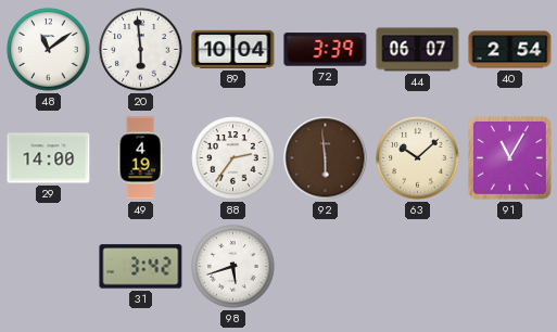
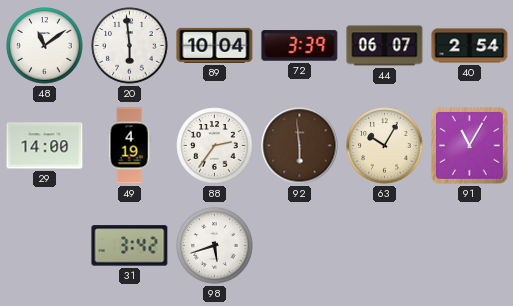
63: 10:08 -> 10:05
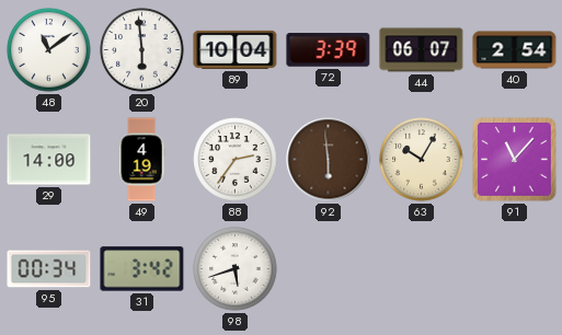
91: 11:05 -> 11:07
95: none -> 00:34
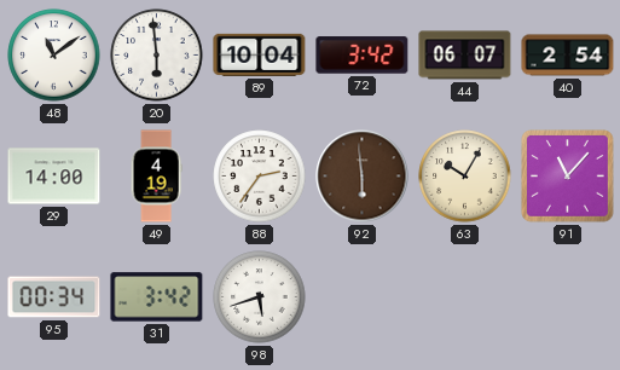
72: 3:39 -> 3:42
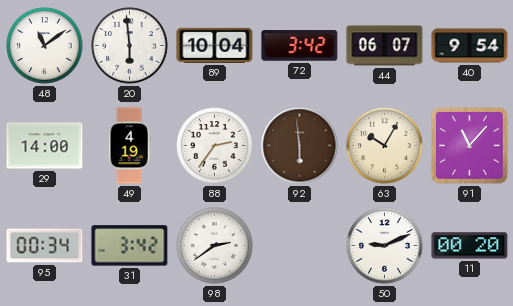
40: 2:54 -> 9:54
98: 5:42 -> 2:39
50: none -> 9:11
11: none -> 00:20
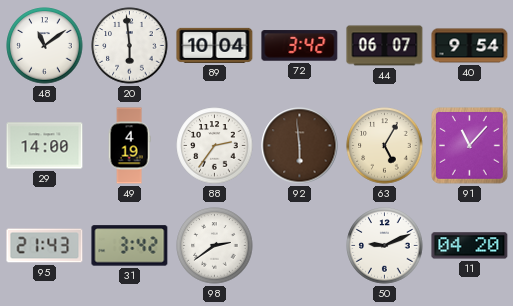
63: 10:05 -> 5:05
95: 00:34 -> 21:43
11: 00:20 -> 04:20
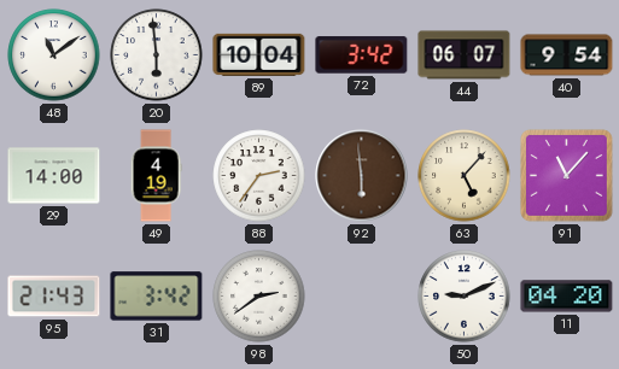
63: 5:05 -> 5:07
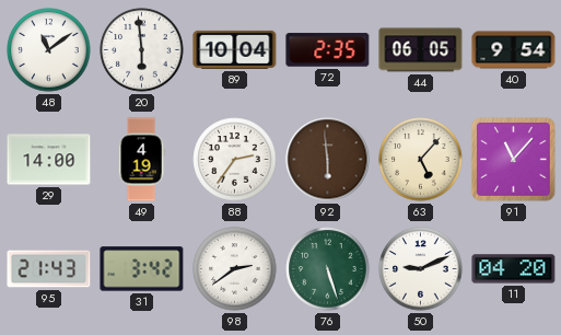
72: 3:42 -> 2:35
44: 06:07 -> 06:05
76: none -> 5:27
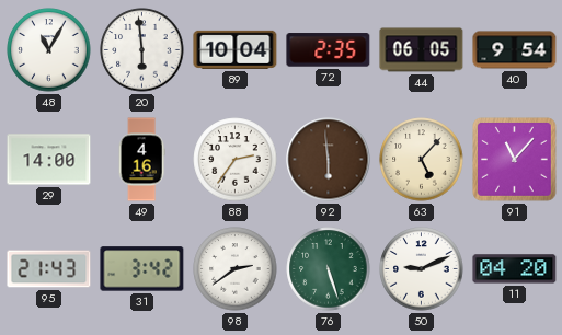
48: 11:09 -> 11:05
49: 4:19 -> 4:16
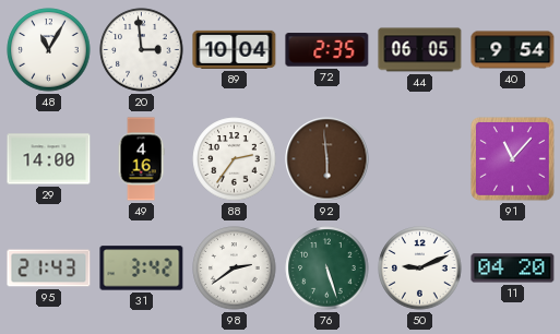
20: 5:59 -> 2:59
63: 5:07 -> none
